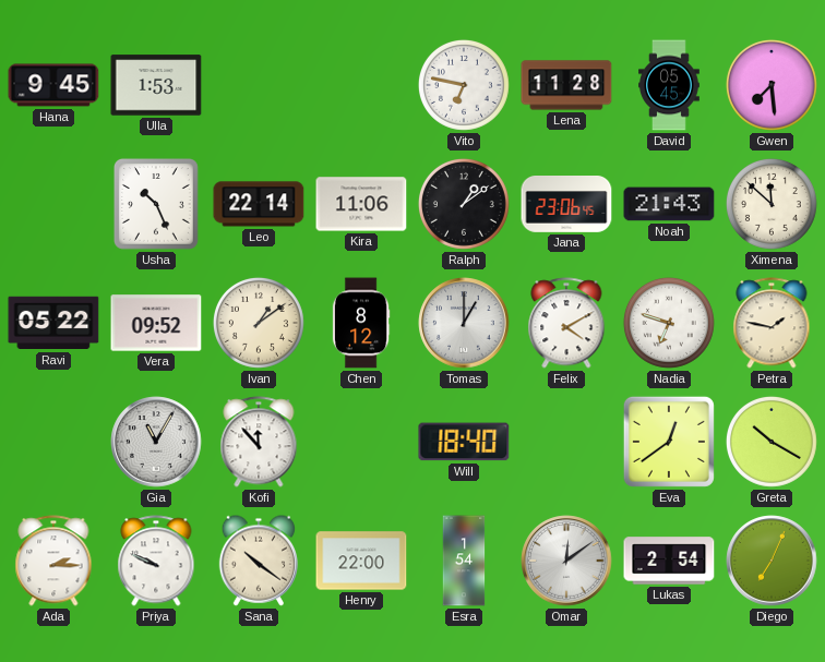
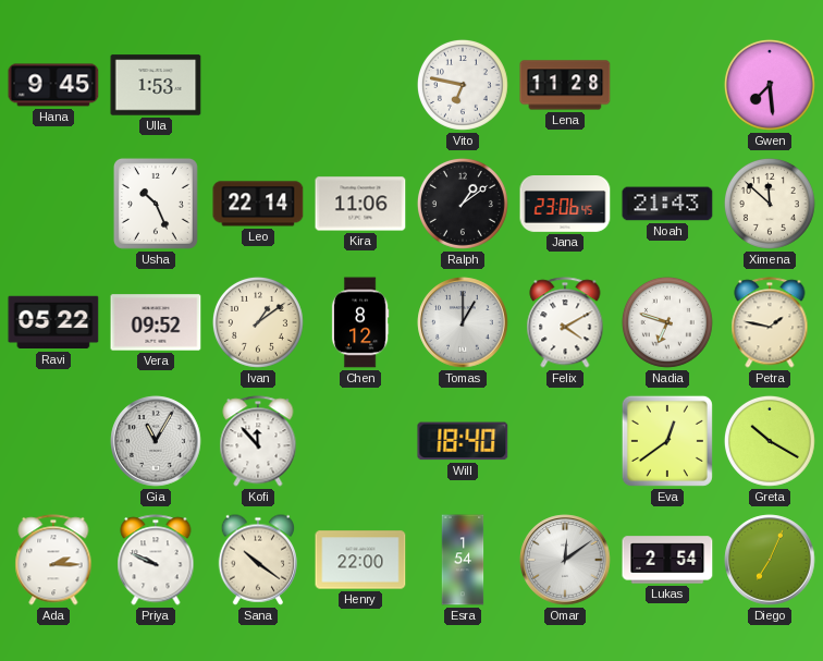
David: 05:45 -> none
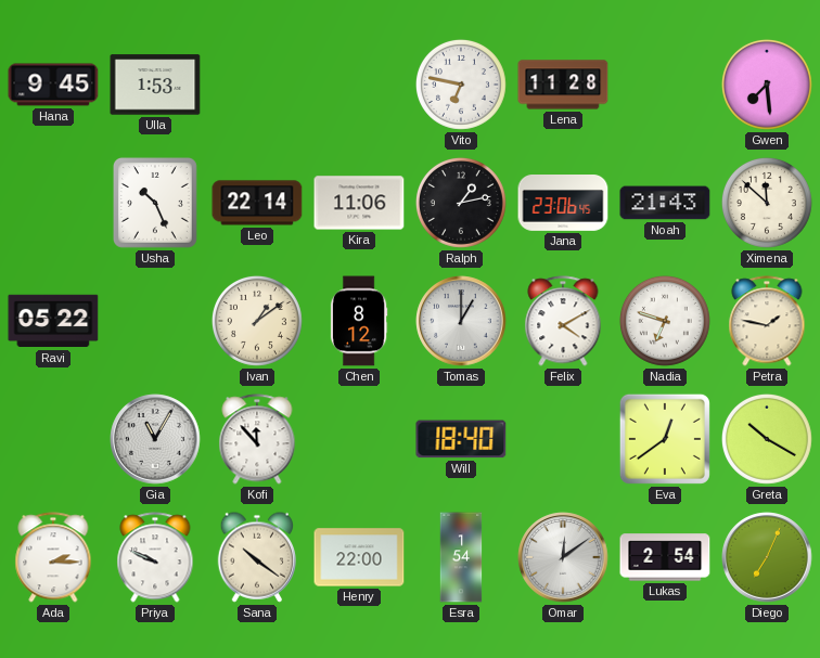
Ralph: 1:09 -> 1:13
Vera: 09:52 -> none
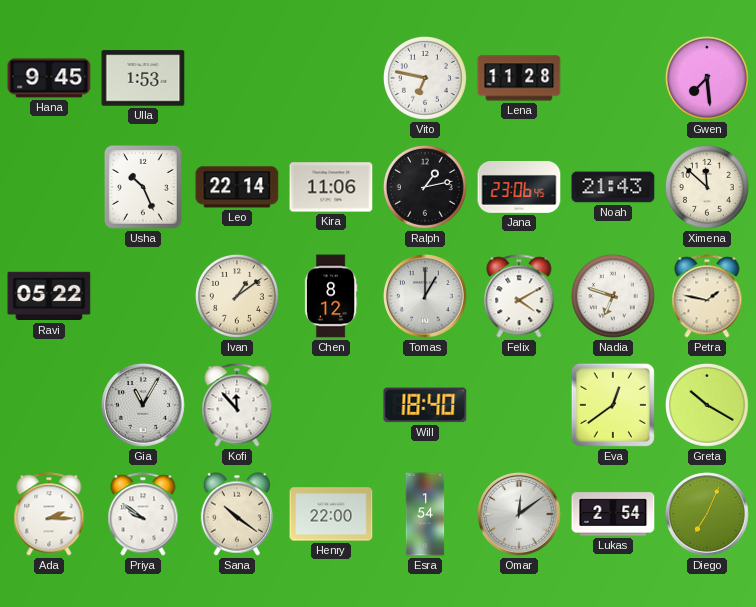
Priya: 9:49 -> 9:51
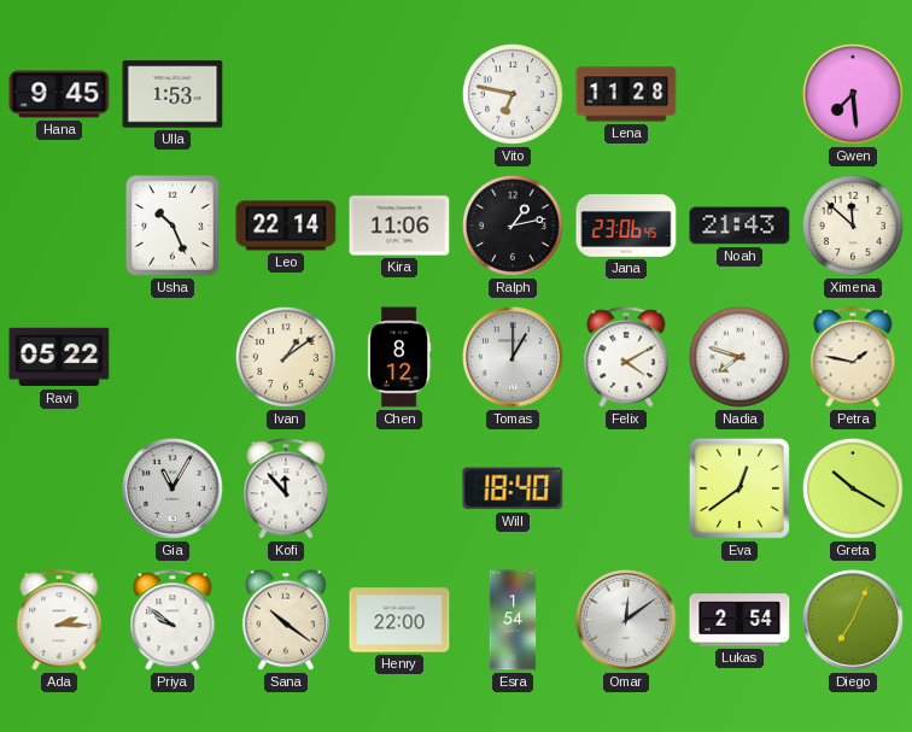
Nadia: 6:48 -> 7:48
